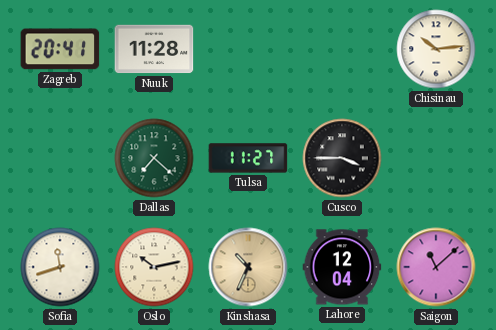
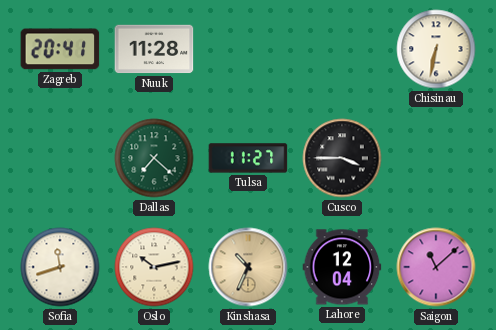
Chisinau: 10:14 -> 6:32
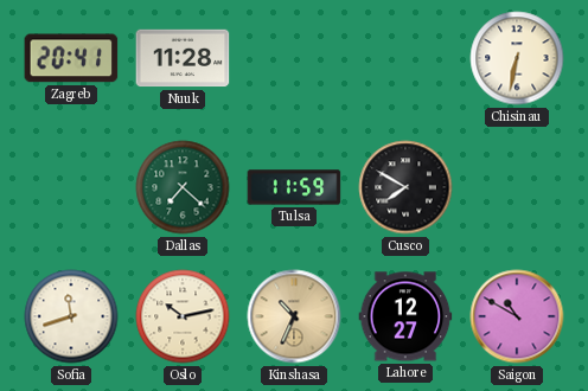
Tulsa: 11:27 -> 11:59
Cusco: 3:45 -> 7:50
Lahore: 12:04 -> 12:27
Saigon: 11:08 -> 10:50
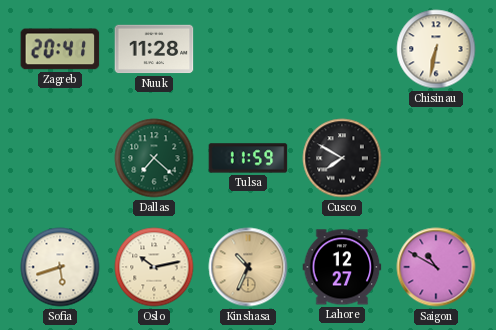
Sofia: 11:42 -> 5:42
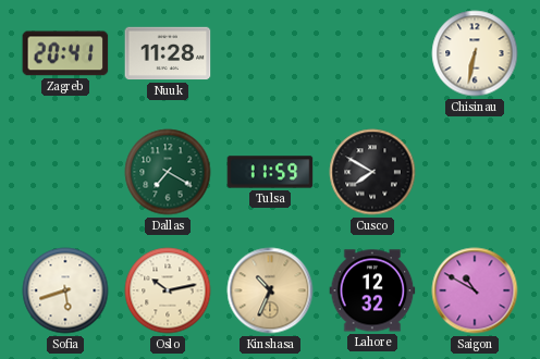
Dallas: 7:22 -> 7:20
Lahore: 12:27 -> 12:32
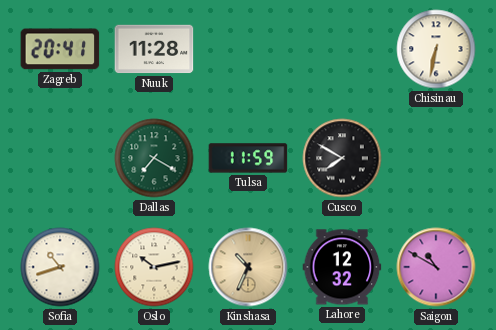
Sofia: 5:42 -> 10:42
